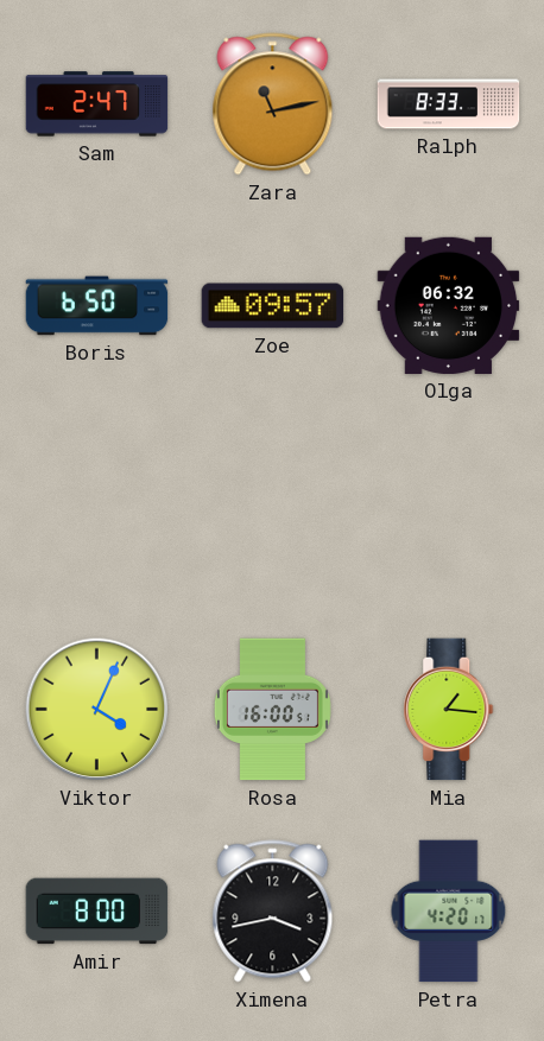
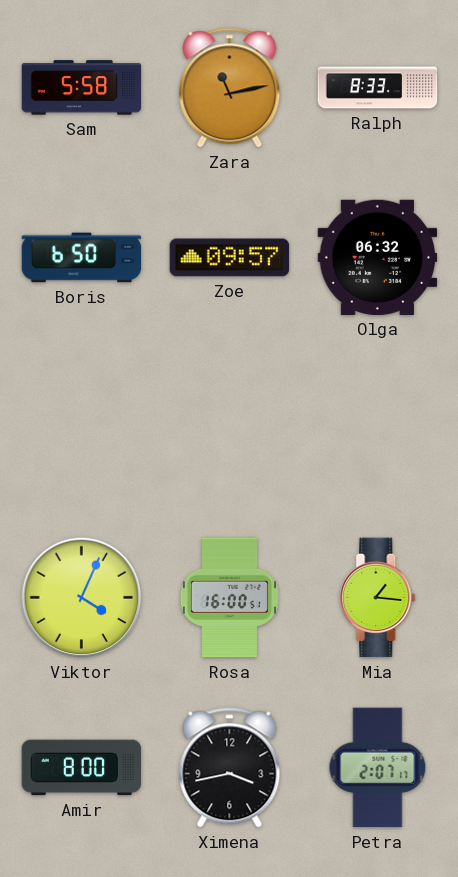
Sam: 2:47 -> 5:58
Petra: 4:20 -> 2:07
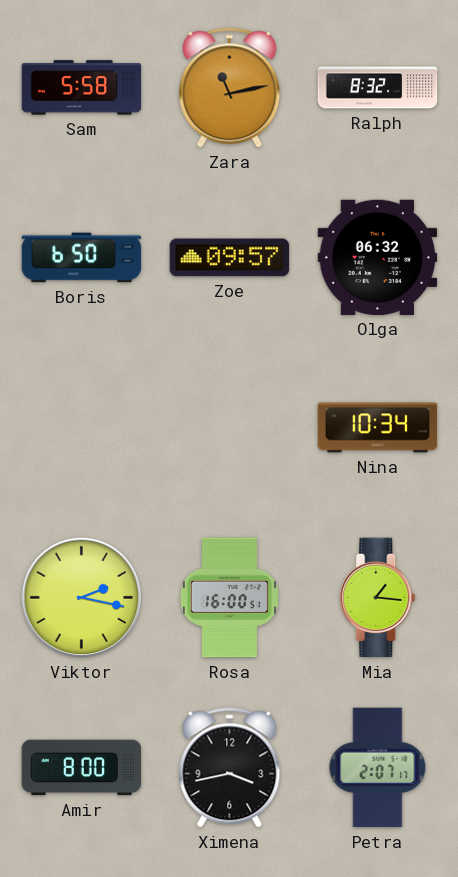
Ralph: 8:33 -> 8:32
Nina: none -> 10:34
Viktor: 4:04 -> 2:17
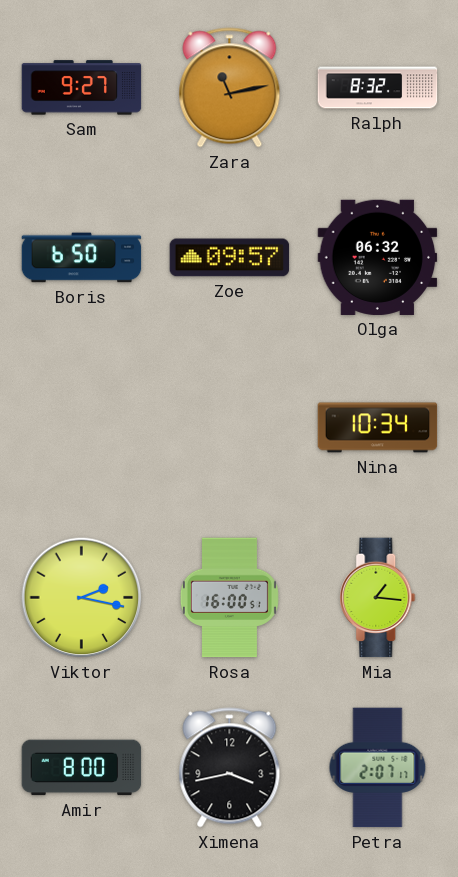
Sam: 5:58 -> 9:27
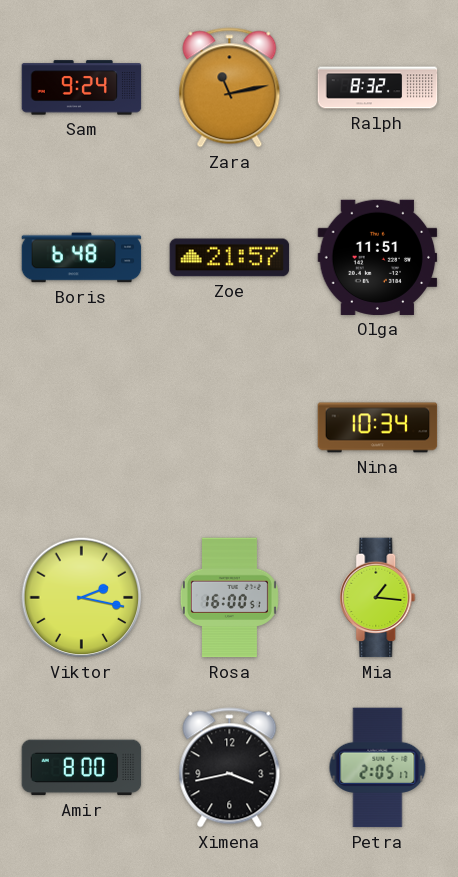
Sam: 9:27 -> 9:24
Boris: 6:50 -> 6:48
Zoe: 09:57 -> 21:57
Olga: 06:32 -> 11:51
Petra: 2:07 -> 2:05
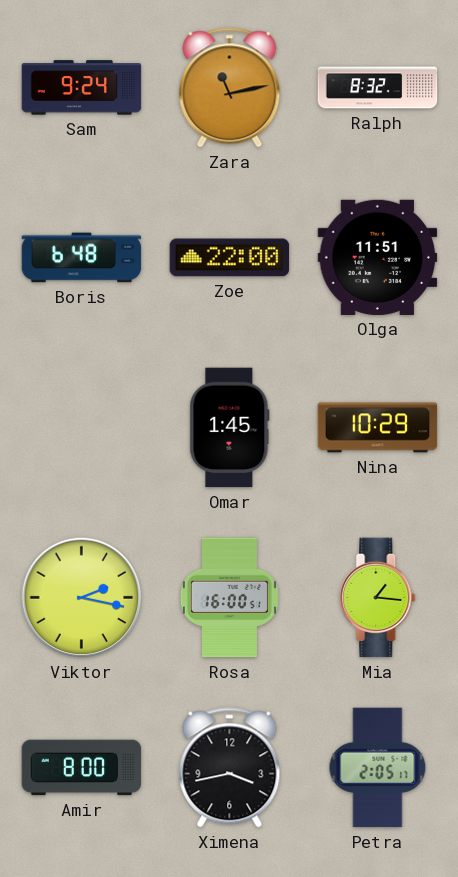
Zoe: 21:57 -> 22:00
Omar: none -> 1:45
Nina: 10:34 -> 10:29
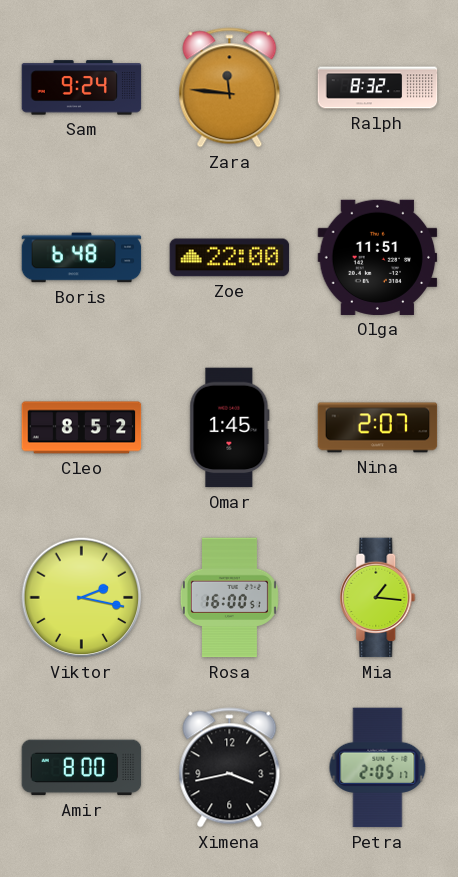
Zara: 11:13 -> 11:46
Cleo: none -> 8:52
Nina: 10:29 -> 2:07
